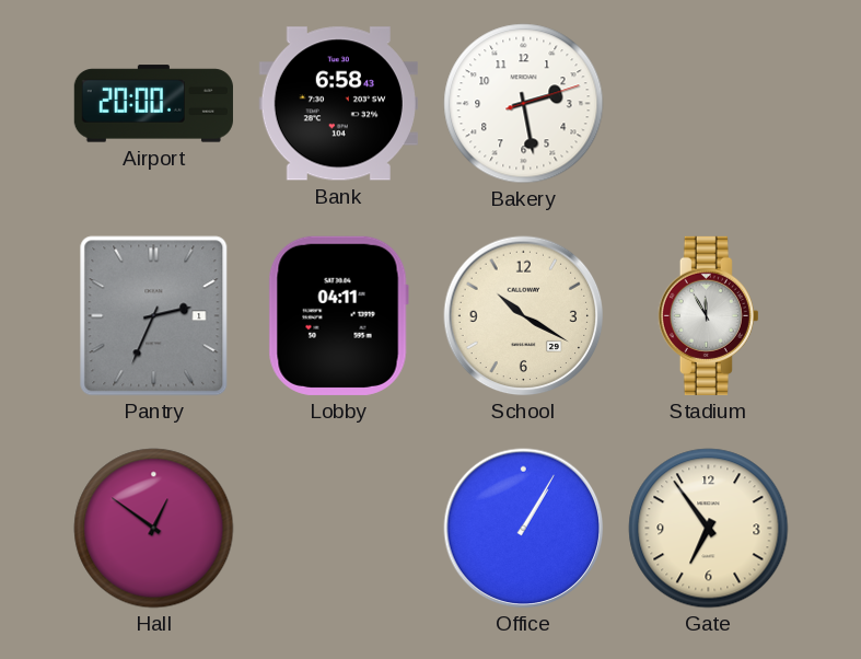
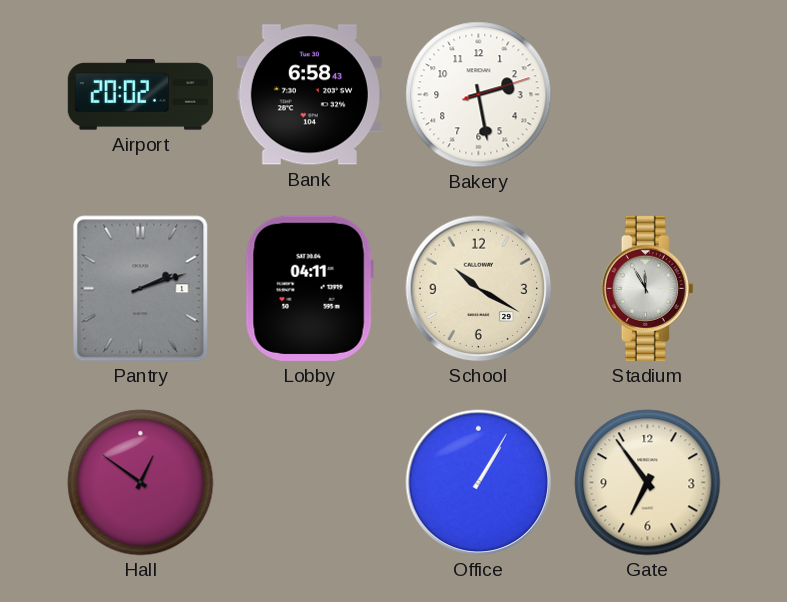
Airport: 20:00 -> 20:02
Pantry: 2:34 -> 2:12
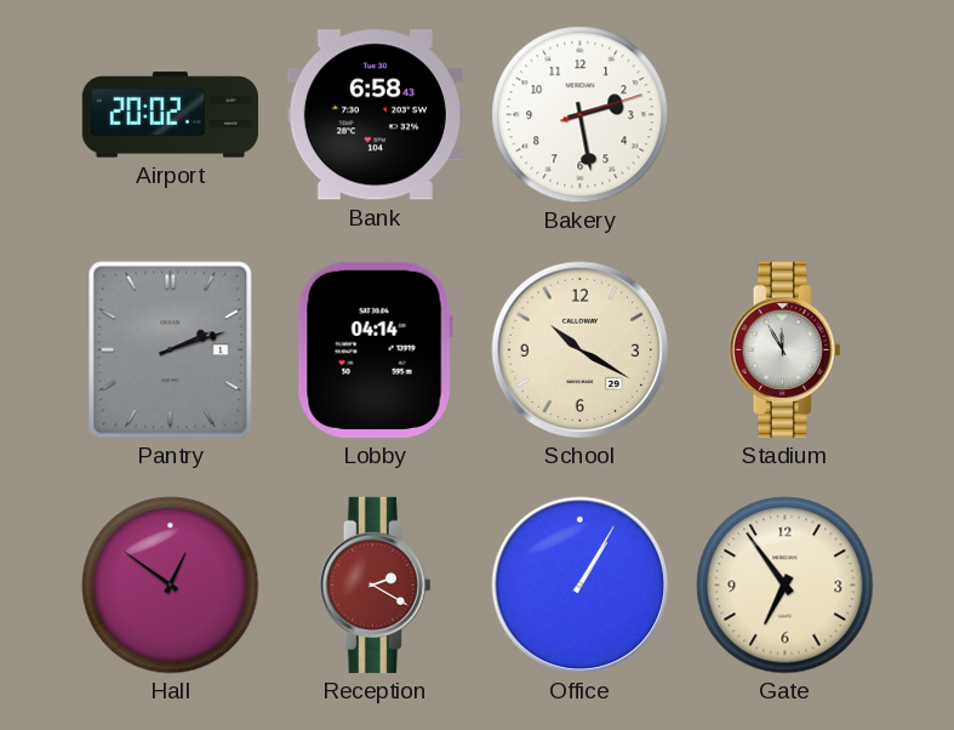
Lobby: 04:11 -> 04:14
Reception: none -> 2:20
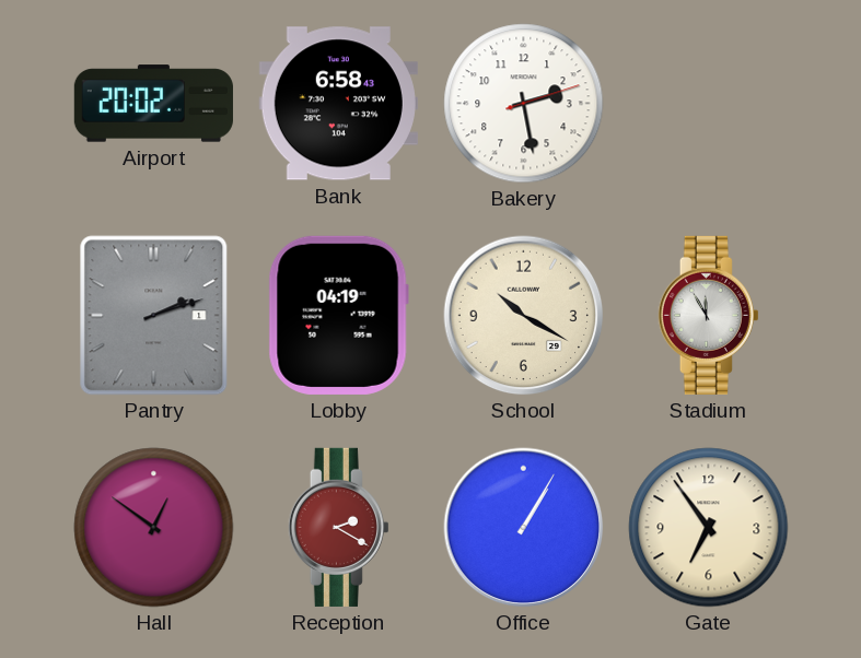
Lobby: 04:14 -> 04:19
